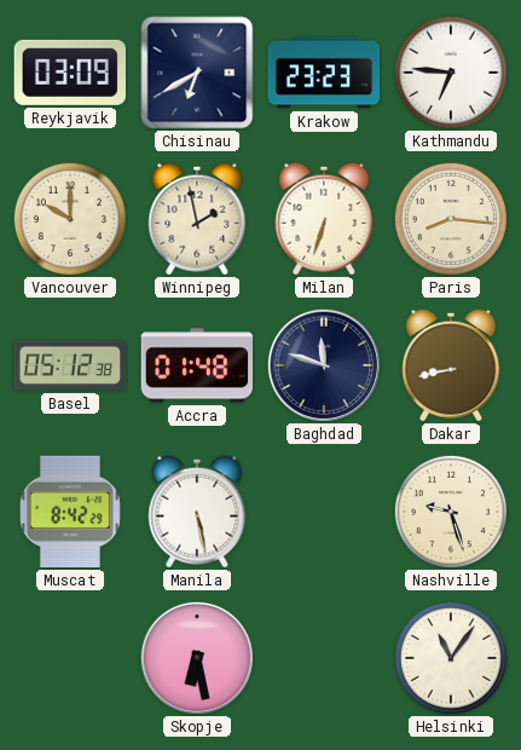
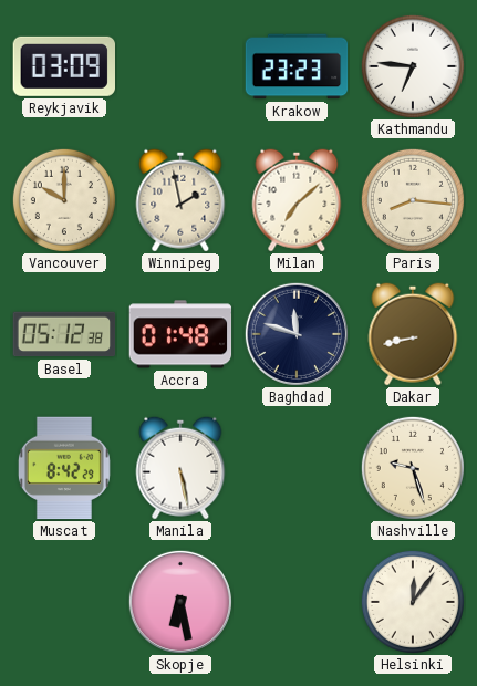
Chisinau: 6:40 -> none
Milan: 6:33 -> 7:08
Helsinki: 11:06 -> 12:06
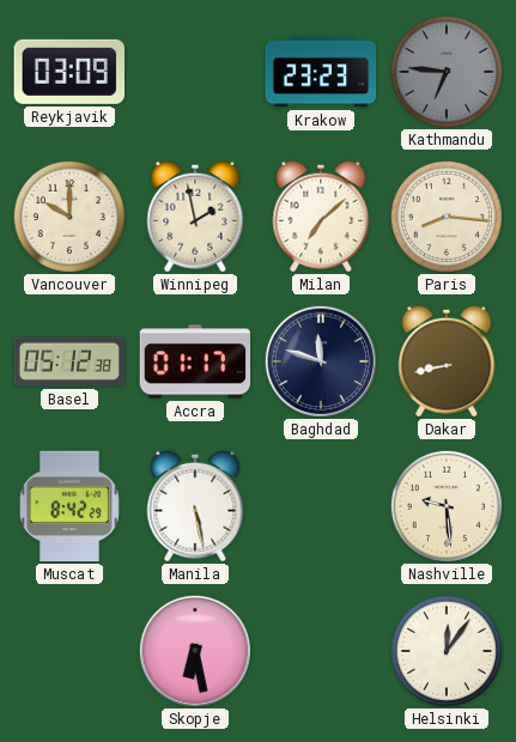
Kathmandu dial: white -> grey
Accra: 01:48 -> 01:17
Nashville: 9:27 -> 9:29
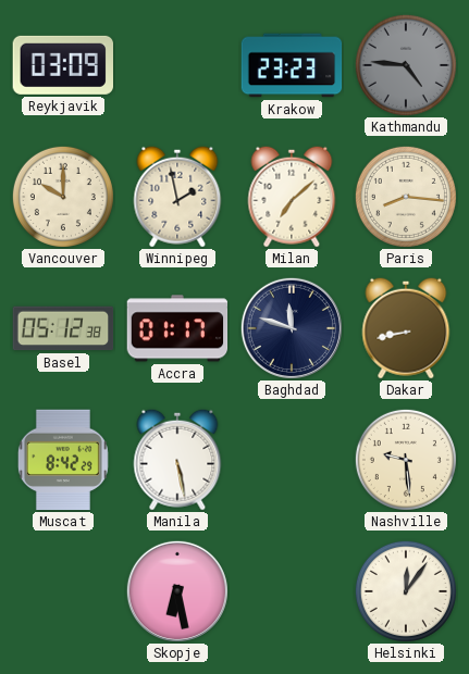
Kathmandu: 6:46 -> 4:46
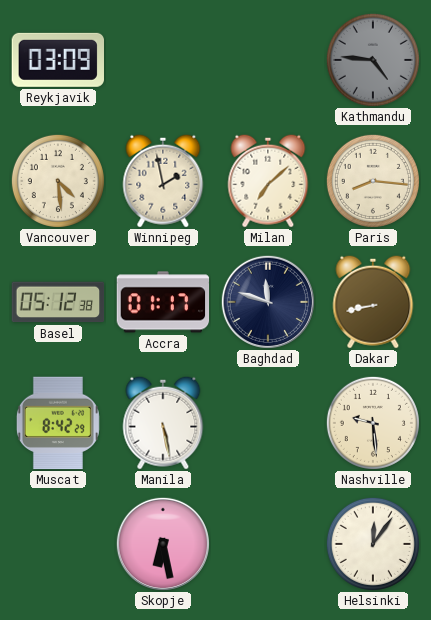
Krakow: 23:23 -> none
Vancouver: 10:00 -> 4:29
